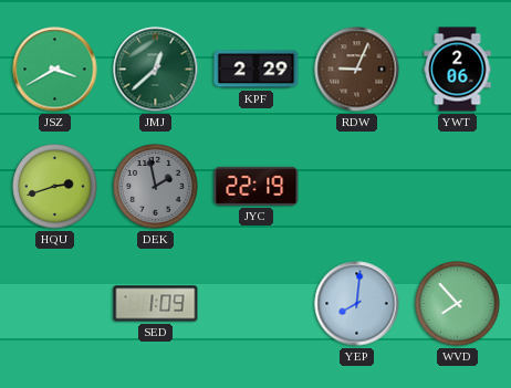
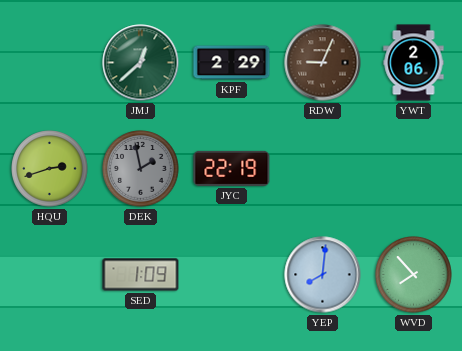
JSZ: 3:40 -> none
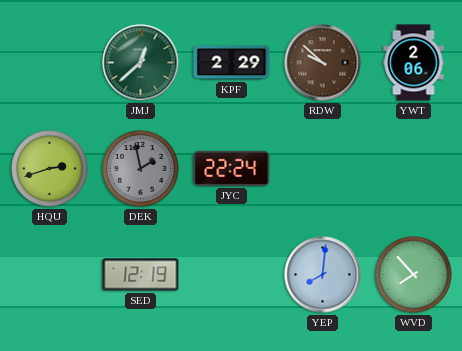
RDW: 9:04 -> 9:52
JYC: 22:19 -> 22:24
SED: 1:09 -> 12:19
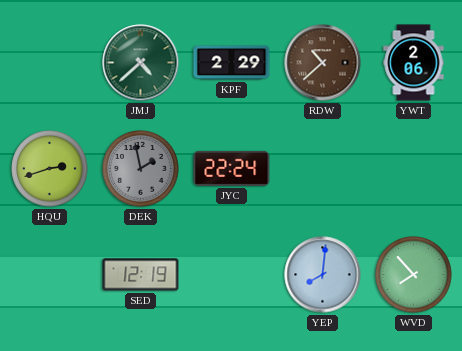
JMJ: 12:38 -> 4:38
RDW: 9:52 -> 10:38
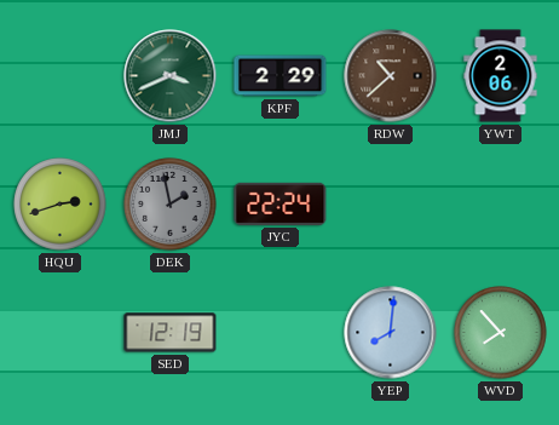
JMJ: 4:38 -> 3:41
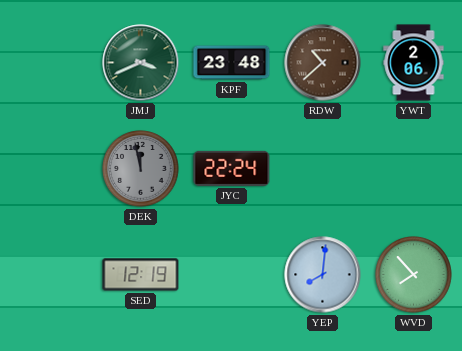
KPF: 2:29 -> 23:48
HQU: 2:42 -> none
DEK: 1:58 -> 11:58
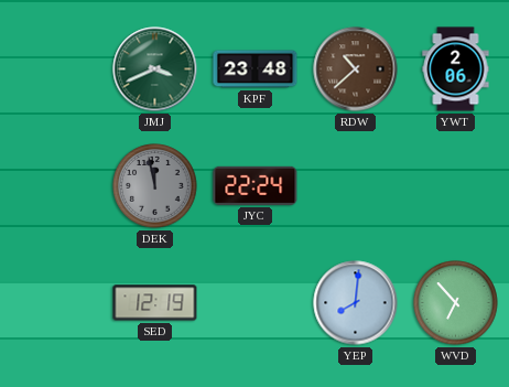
WVD: 7:53 -> 6:53
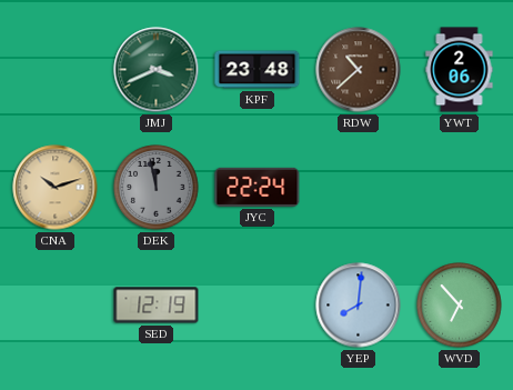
CNA: none -> 10:12
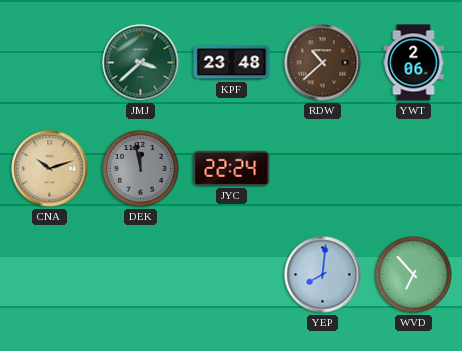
JMJ: 3:41 -> 3:38
SED: 12:19 -> none
